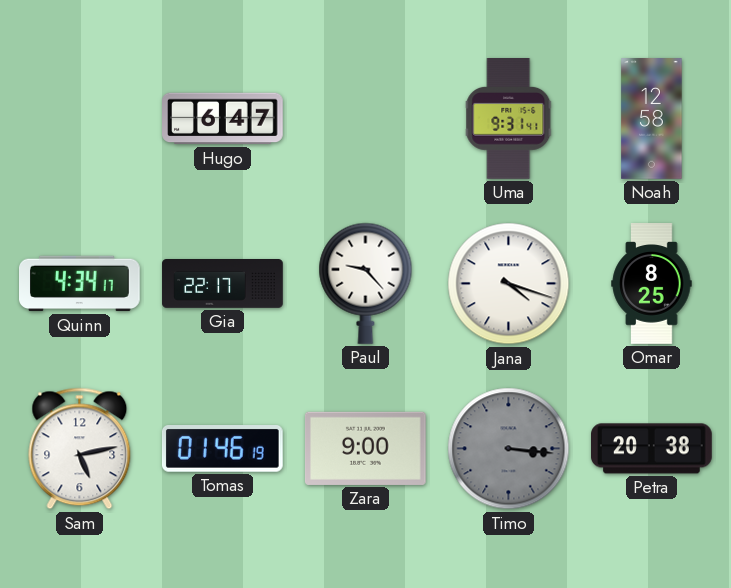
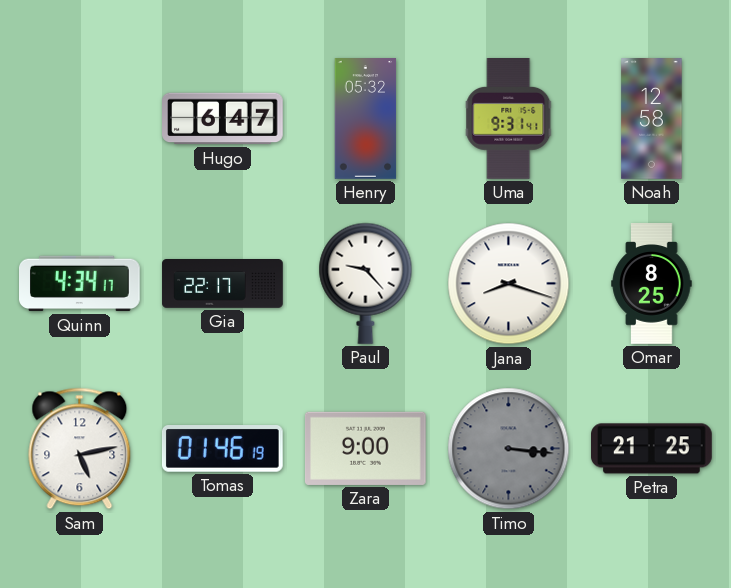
Henry: none -> 05:32
Jana: 4:18 -> 8:18
Petra: 20:38 -> 21:25
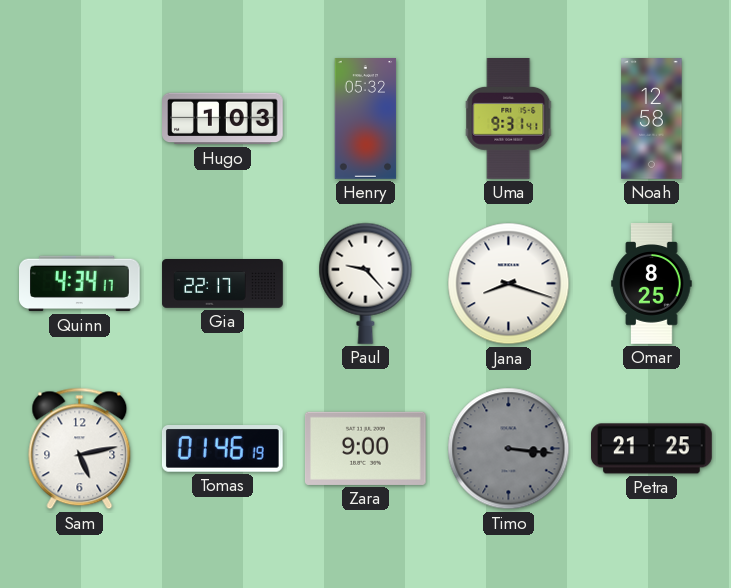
Hugo: 6:47 -> 1:03
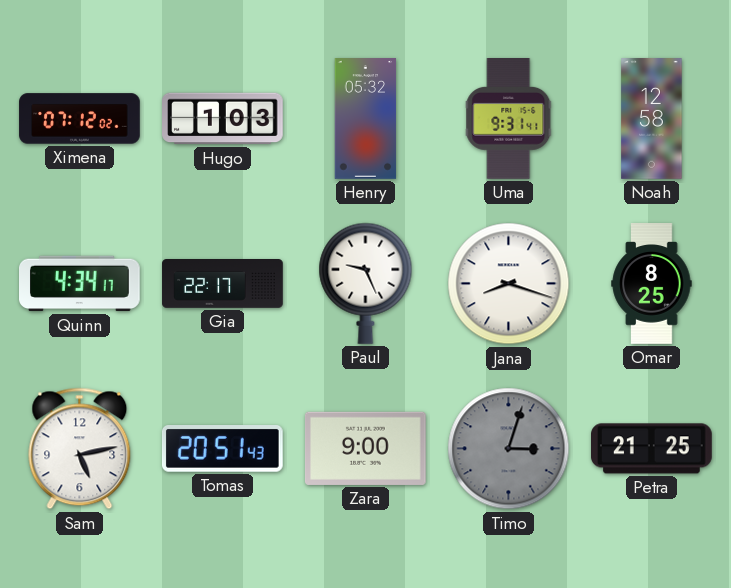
Ximena: none -> 07:12
Paul: 9:23 -> 9:26
Tomas: 01:46 -> 20:51
Timo: 3:16 -> 3:03
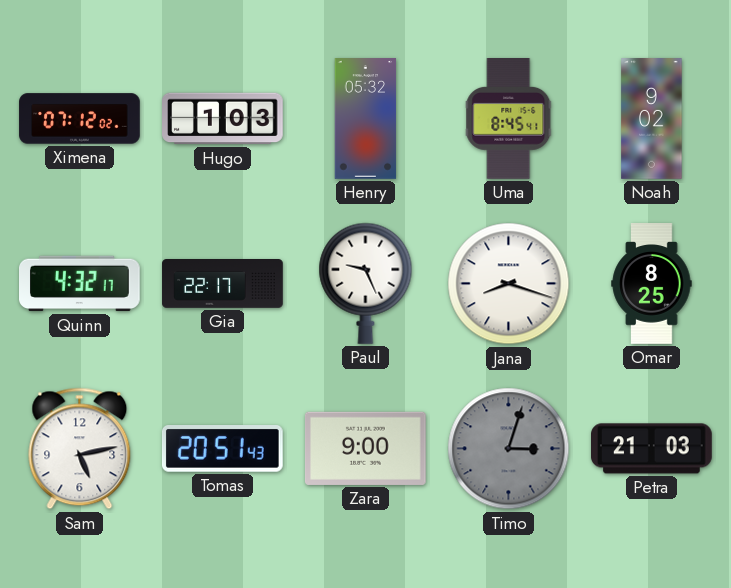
Uma: 9:31 -> 8:45
Noah: 12:58 -> 9:02
Quinn: 4:34 -> 4:32
Petra: 21:25 -> 21:03
